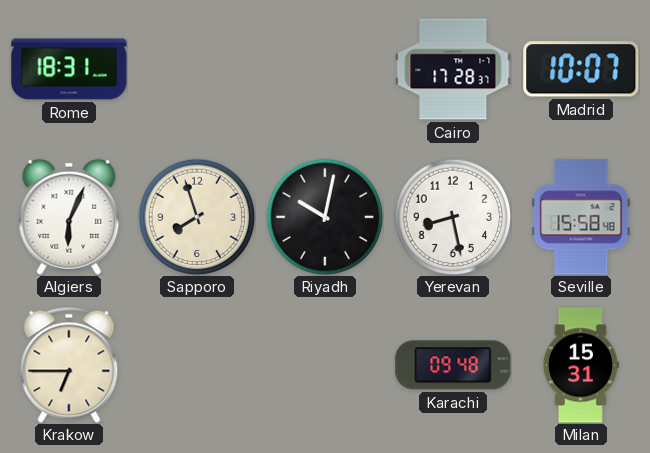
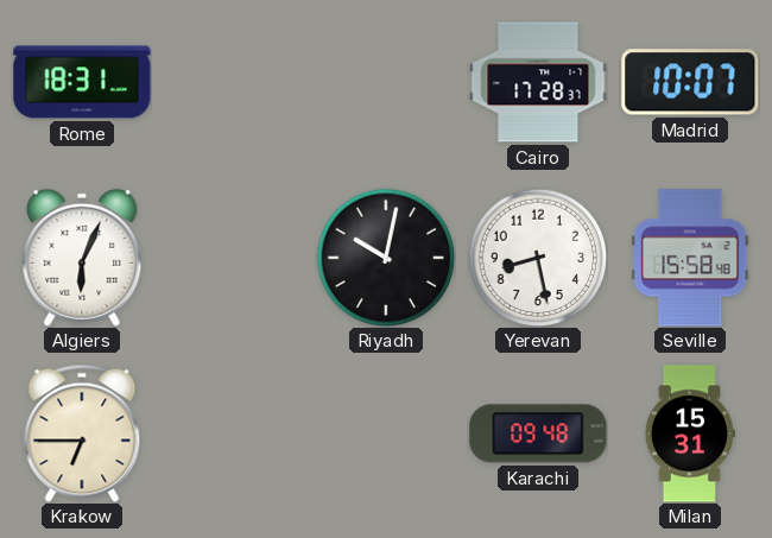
Sapporo: 7:57 -> none
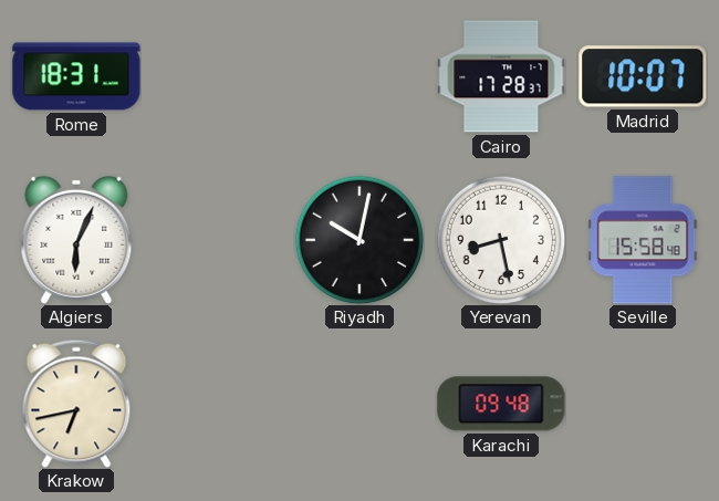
Krakow: 6:45 -> 6:43
Milan: 15:31 -> none
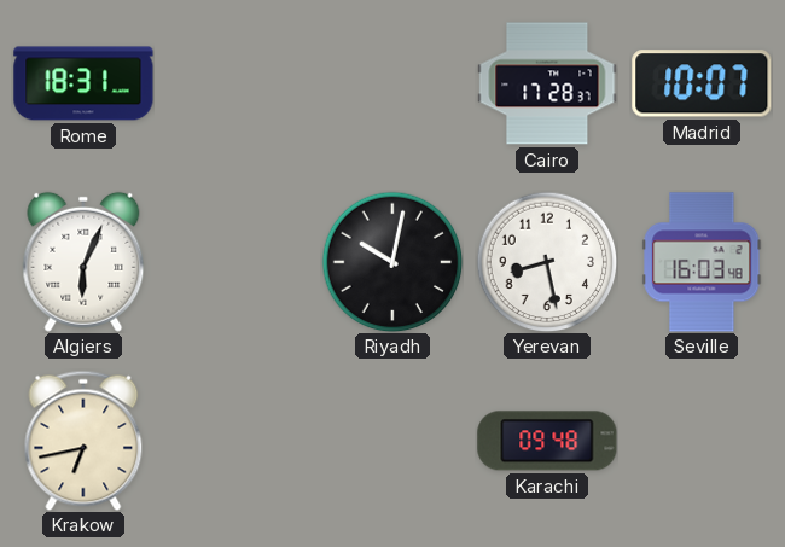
Seville: 15:58 -> 16:03
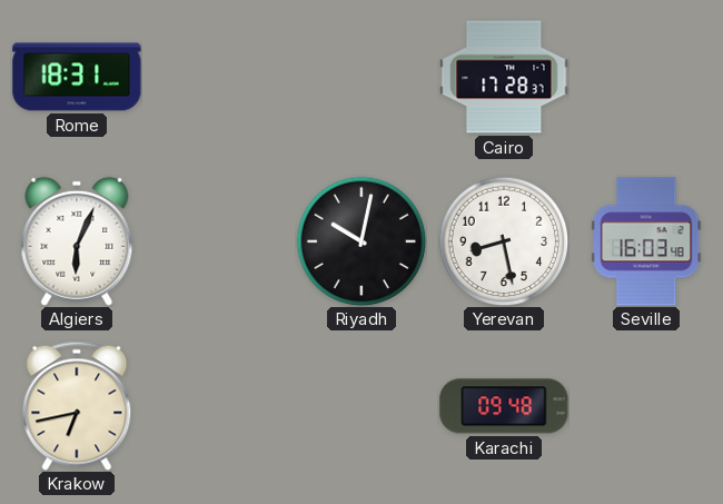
Madrid: 10:07 -> none
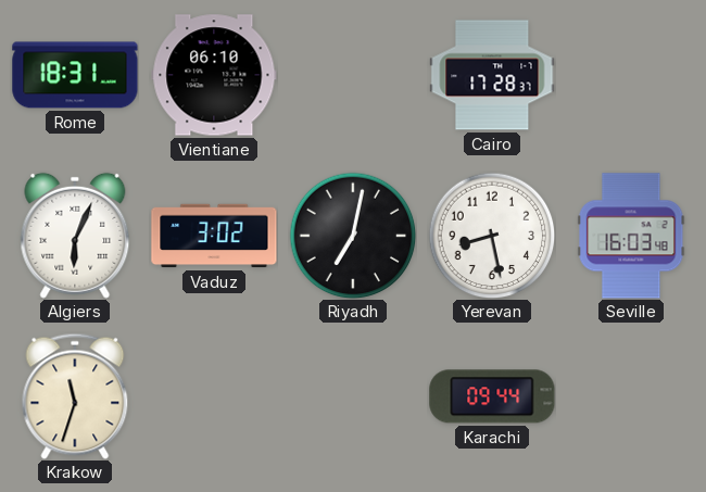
Vientiane: none -> 06:10
Vaduz: none -> 3:02
Riyadh: 10:02 -> 7:02
Krakow: 6:43 -> 11:33
Karachi: 09:48 -> 09:44
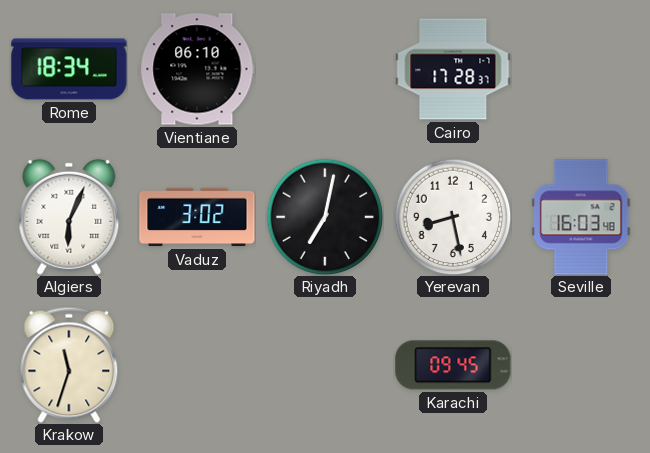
Rome: 18:31 -> 18:34
Karachi: 09:44 -> 09:45
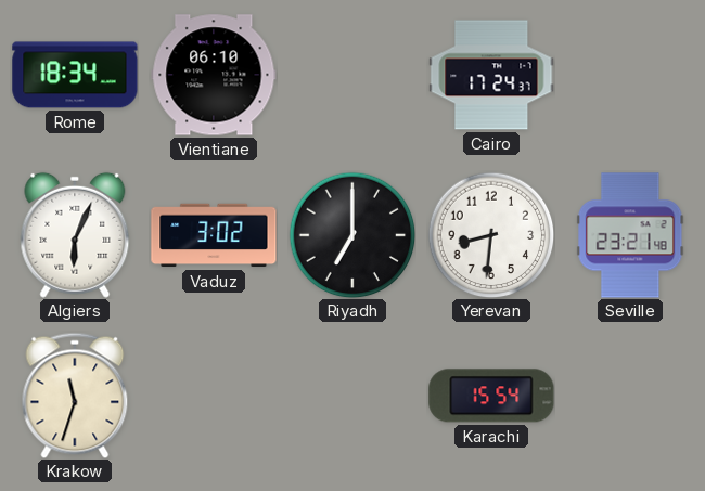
Cairo: 17:28 -> 17:24
Riyadh: 7:02 -> 7:00
Yerevan: 8:28 -> 8:31
Seville: 16:03 -> 23:21
Karachi: 09:45 -> 15:54
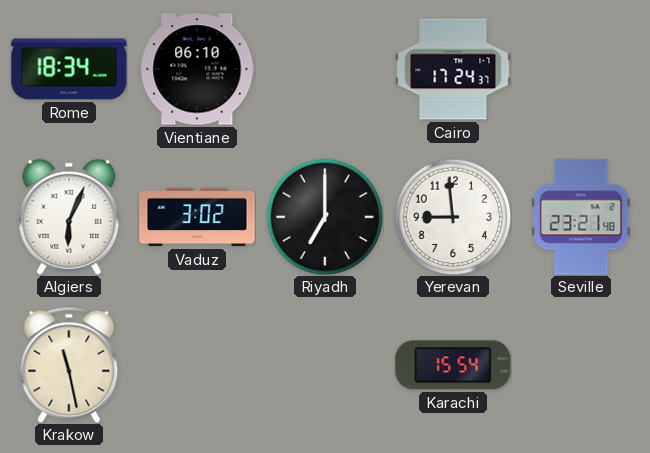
Yerevan: 8:31 -> 8:59
Krakow: 11:33 -> 11:28
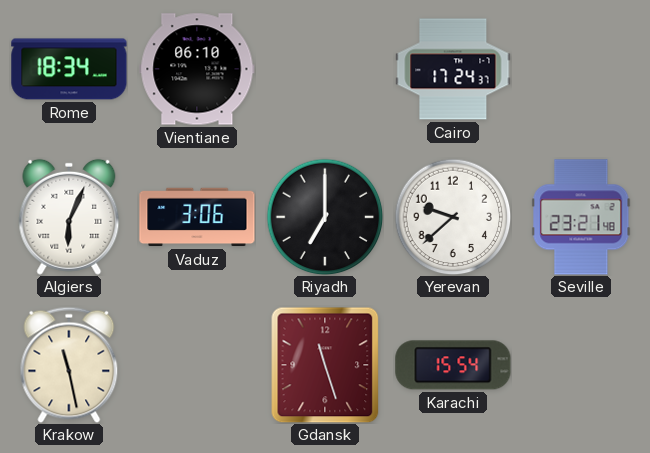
Vaduz: 3:02 -> 3:06
Yerevan: 8:59 -> 9:38
Gdansk: none -> 11:27
